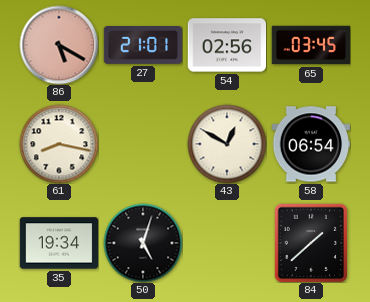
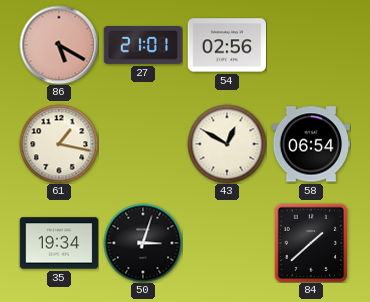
65: 03:45 -> none
61: 8:17 -> 1:17
50: 5:03 -> 3:03
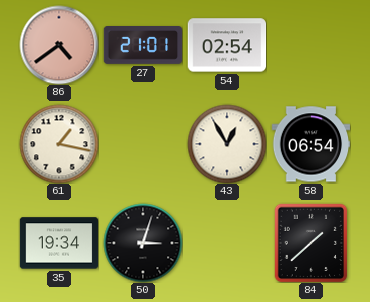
86: 5:20 -> 4:39
54: 02:56 -> 02:54
43: 12:50 -> 12:55
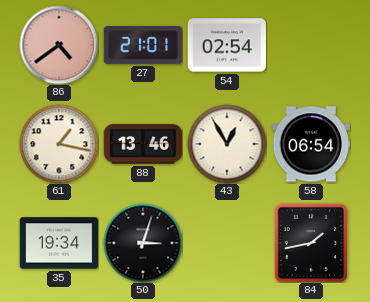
88: none -> 13:46
84: 1:38 -> 1:43
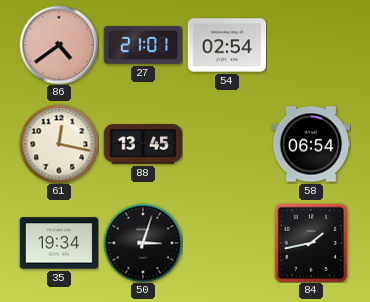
61: 1:17 -> 12:17
88: 13:46 -> 13:45
43: 12:55 -> none
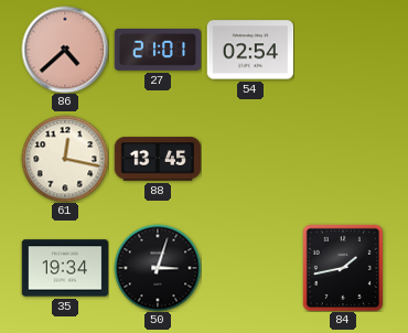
86: 4:39 -> 4:38
58: 06:54 -> none
